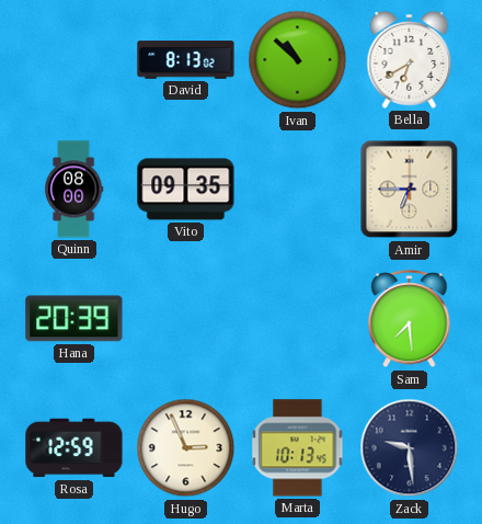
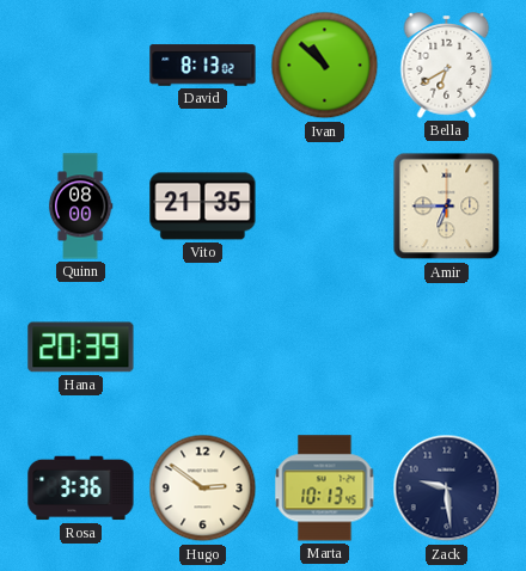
Vito: 09:35 -> 21:35
Sam: 7:29 -> none
Rosa: 12:59 -> 3:36
Hugo: 2:56 -> 2:51
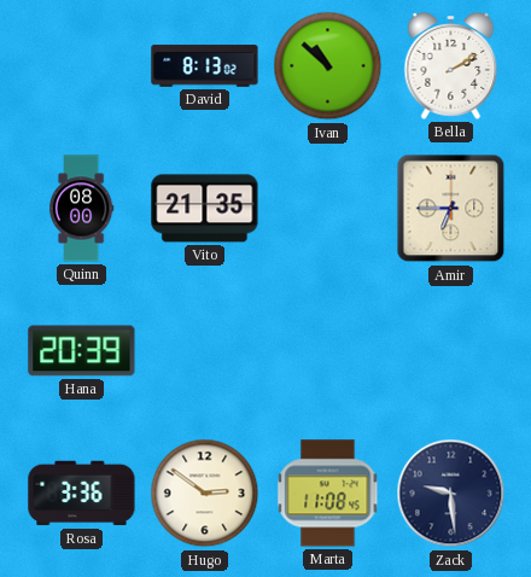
Bella: 6:40 -> 2:10
Marta: 10:13 -> 11:08
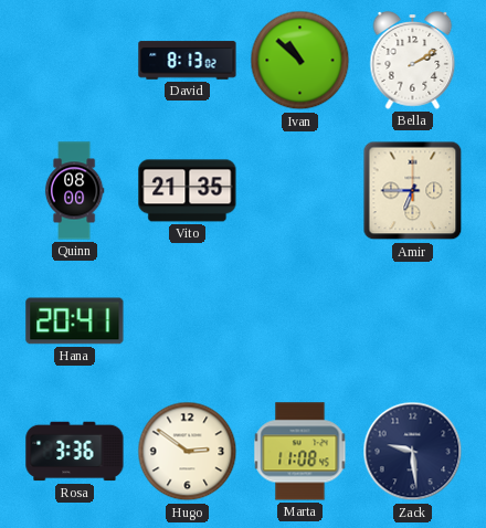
Hana: 20:39 -> 20:41
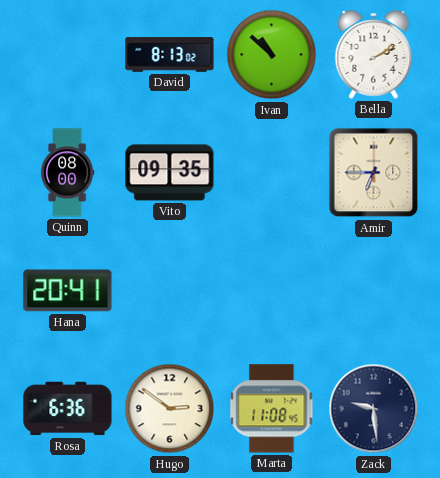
Vito: 21:35 -> 09:35
Rosa: 3:36 -> 6:36
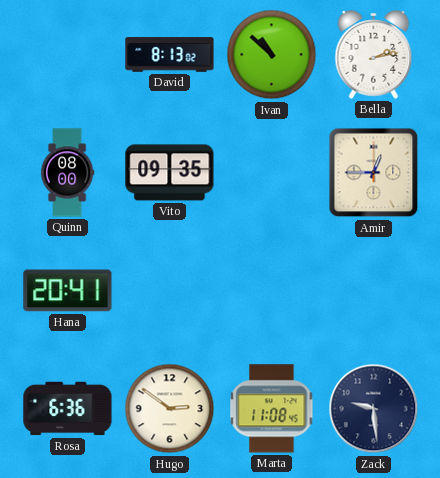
Bella: 2:10 -> 2:13
Amir: 6:45 -> 12:45
